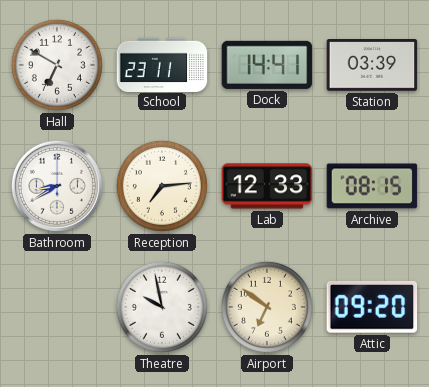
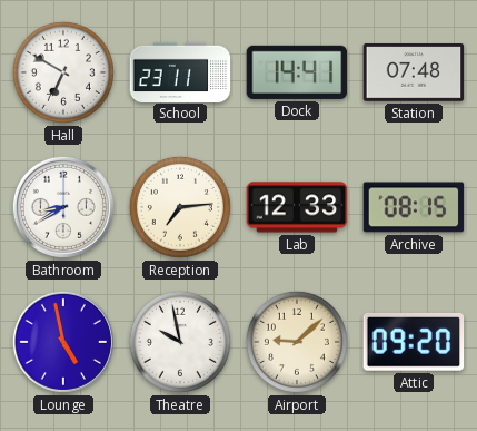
Station: 03:39 -> 07:48
Lounge: none -> 4:58
Airport: 6:51 -> 9:08
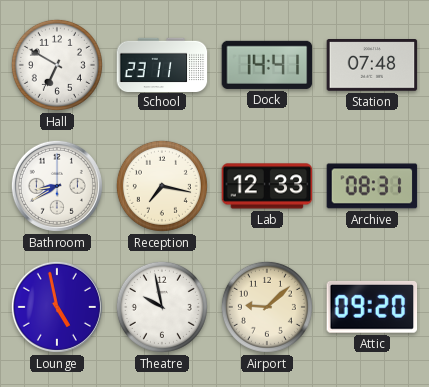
Reception: 7:14 -> 7:17
Archive: 08:15 -> 08:31
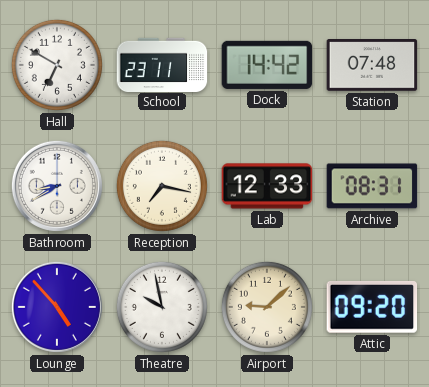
Dock: 14:41 -> 14:42
Lounge: 4:58 -> 4:53
